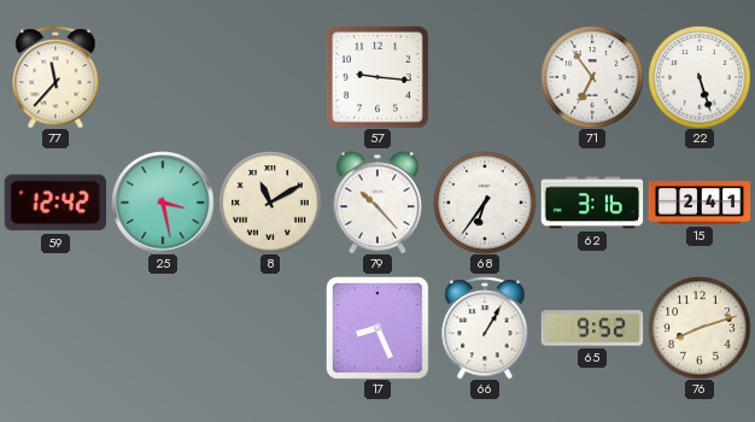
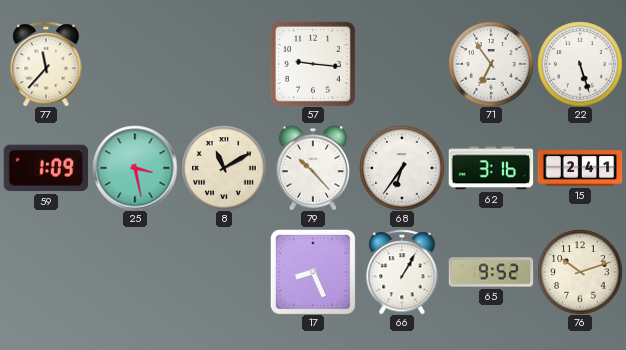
59: 12:42 -> 1:09
76: 8:12 -> 10:12
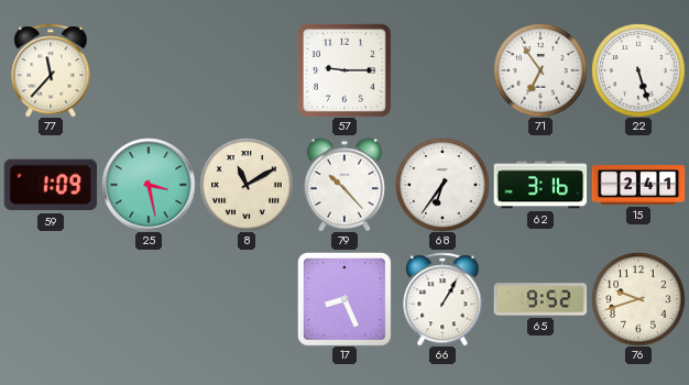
57: 9:16 -> 9:15
76: 10:12 -> 9:42
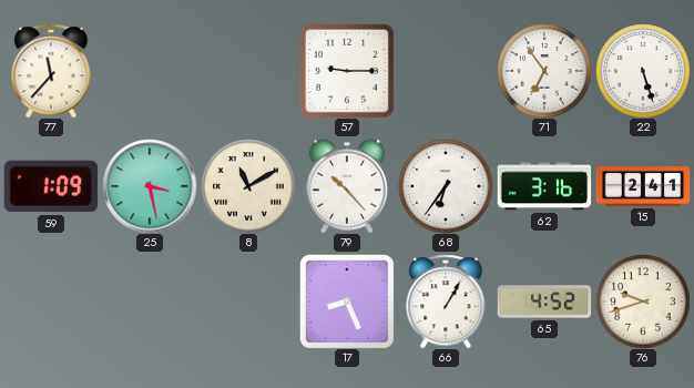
65: 9:52 -> 4:52
